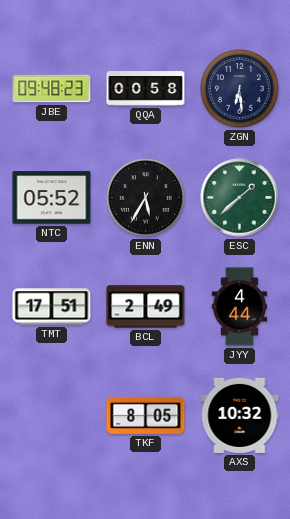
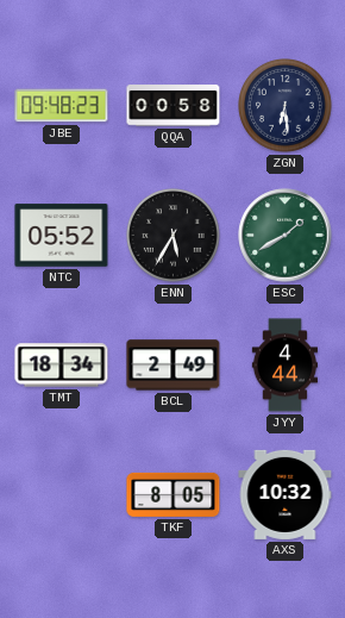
ESC: 1:38 -> 1:40
TMT: 17:51 -> 18:34
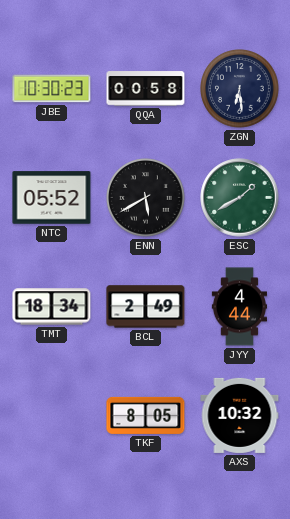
JBE: 09:48 -> 10:30
ENN: 5:35 -> 5:40
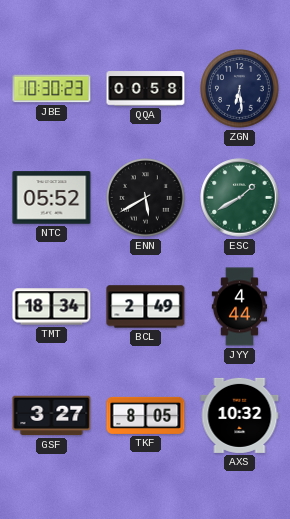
GSF: none -> 3:27
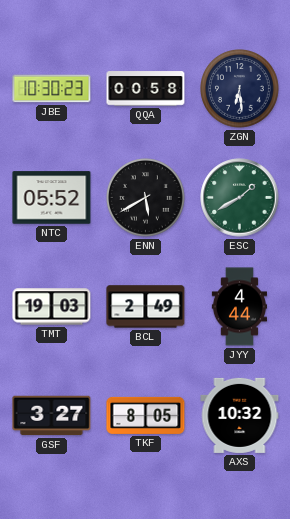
TMT: 18:34 -> 19:03
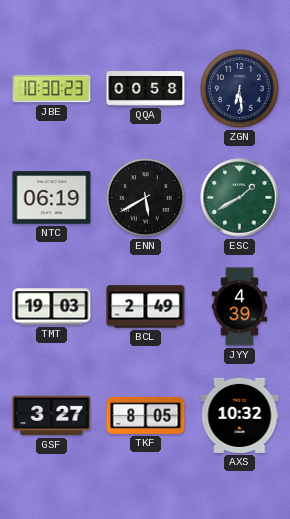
NTC: 05:52 -> 06:19
JYY: 4:44 -> 4:39
